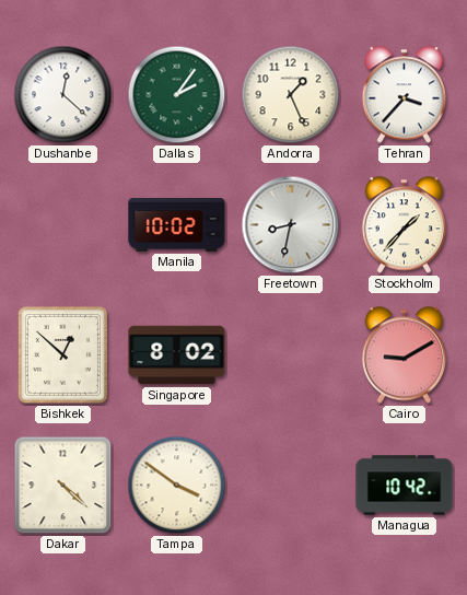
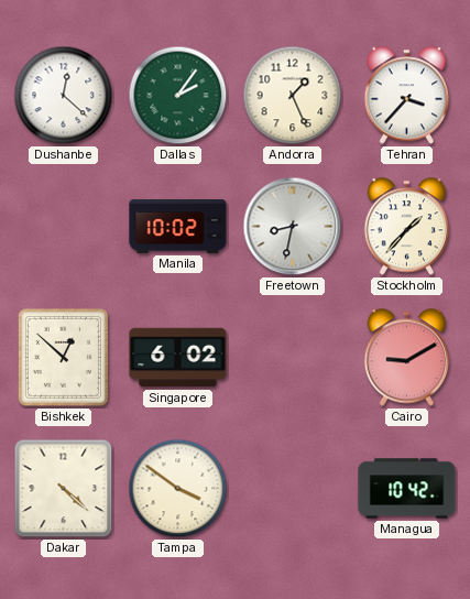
Singapore: 8:02 -> 6:02
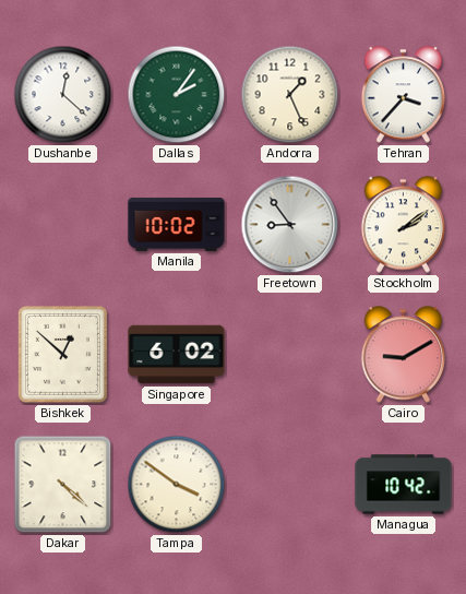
Freetown: 8:32 -> 8:54
Stockholm: 1:37 -> 2:09
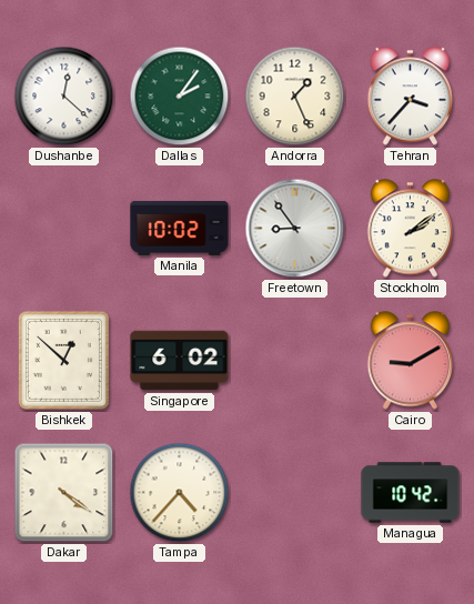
Dakar: 4:22 -> 4:21
Tampa: 3:51 -> 4:37
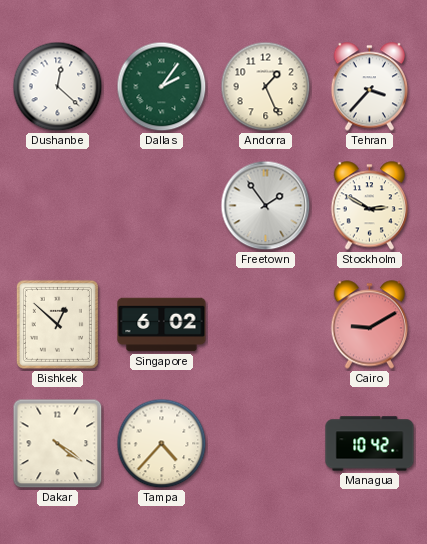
Manila: 10:02 -> none
Freetown: 8:54 -> 1:54
Stockholm: 2:09 -> 2:50
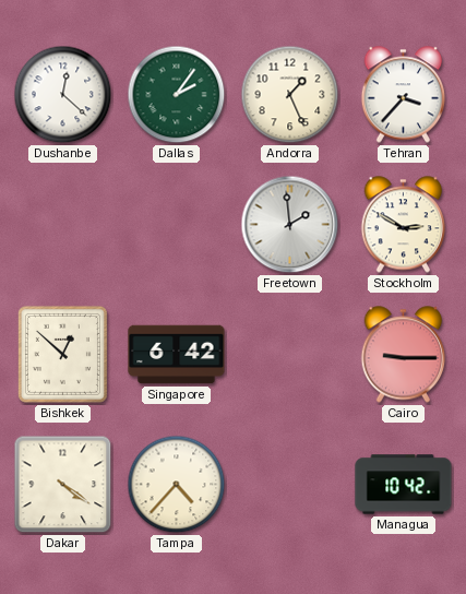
Freetown: 1:54 -> 1:59
Singapore: 6:02 -> 6:42
Cairo: 9:10 -> 9:15
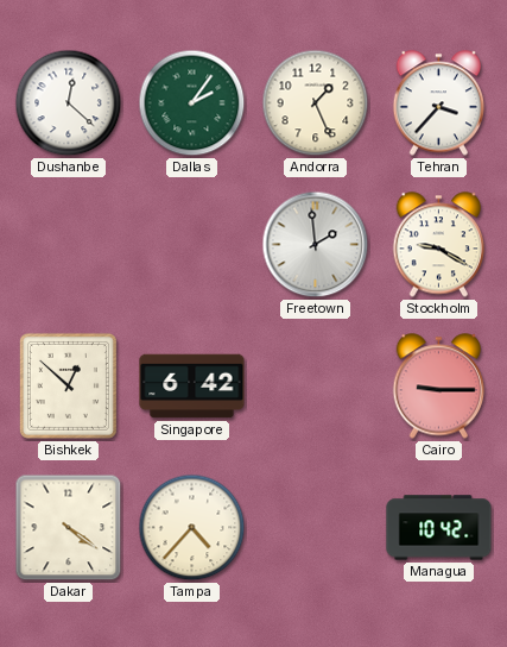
Stockholm: 2:50 -> 9:20
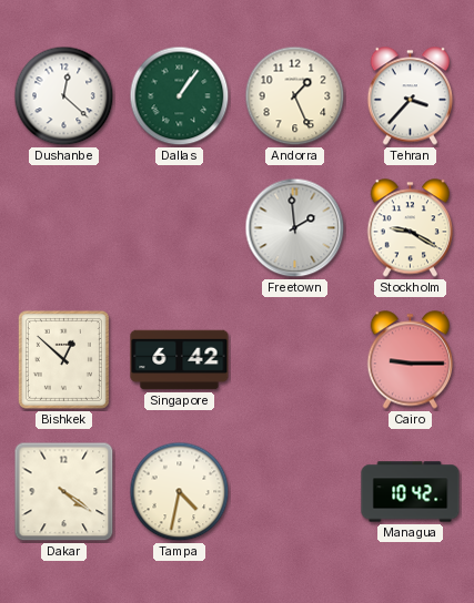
Dallas: 2:06 -> 1:06
Tampa: 4:37 -> 4:32
